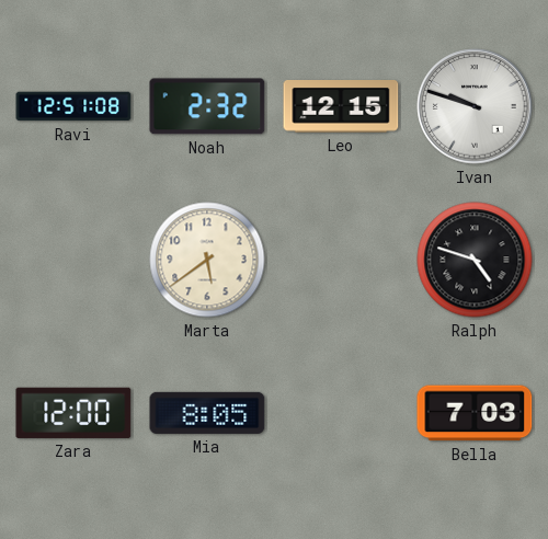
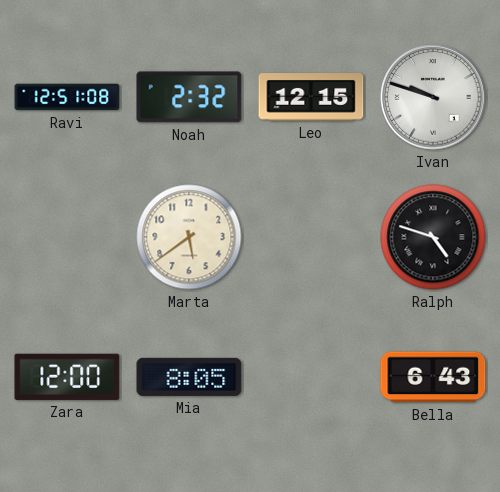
Bella: 7:03 -> 6:43
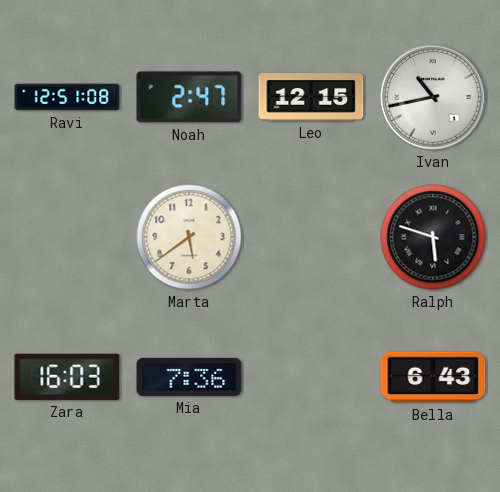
Noah: 2:32 -> 2:47
Ivan: 9:48 -> 10:43
Ralph: 4:48 -> 5:48
Zara: 12:00 -> 16:03
Mia: 8:05 -> 7:36
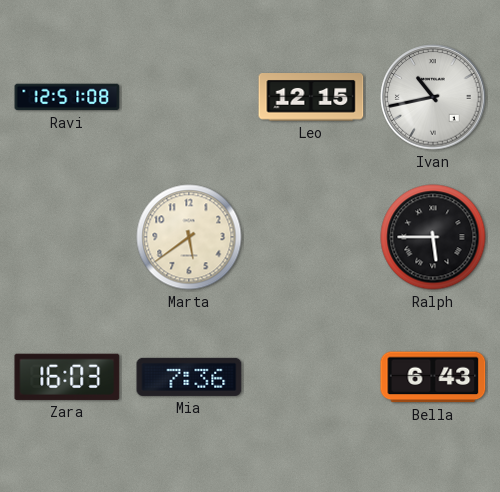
Noah: 2:47 -> none
Ralph: 5:48 -> 5:45
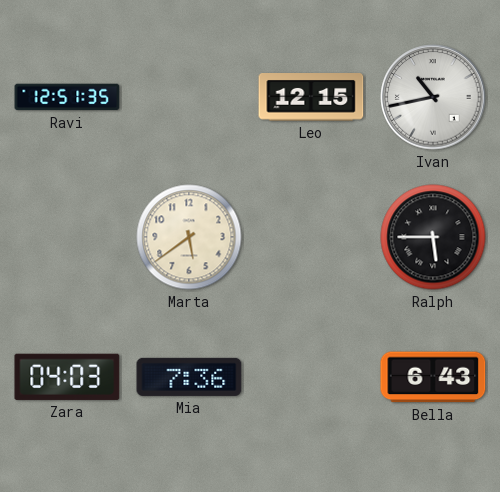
Ravi: 12:51:08 -> 12:51:35
Zara: 16:03 -> 04:03
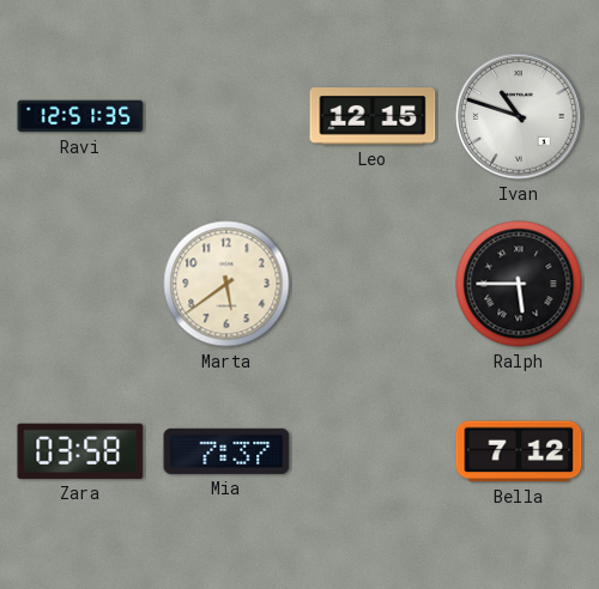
Ivan: 10:43 -> 10:48
Zara: 04:03 -> 03:58
Mia: 7:36 -> 7:37
Bella: 6:43 -> 7:12
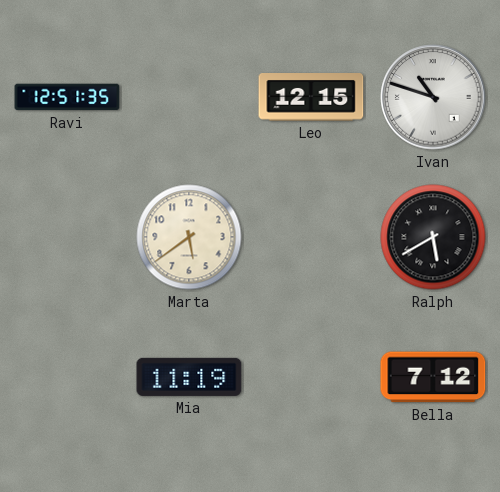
Ralph: 5:45 -> 5:40
Zara: 03:58 -> none
Mia: 7:37 -> 11:19
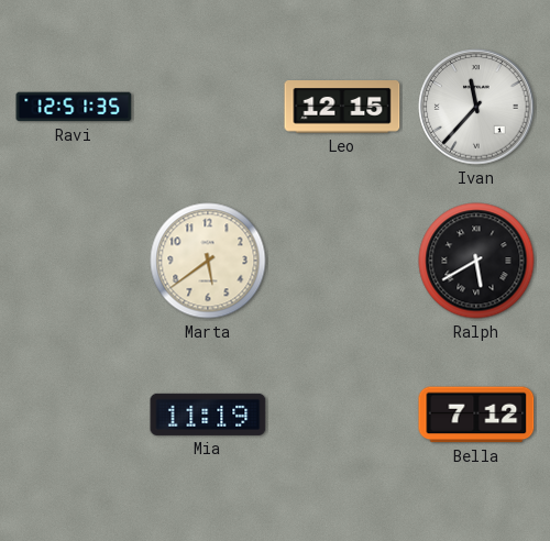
Ivan: 10:48 -> 11:37
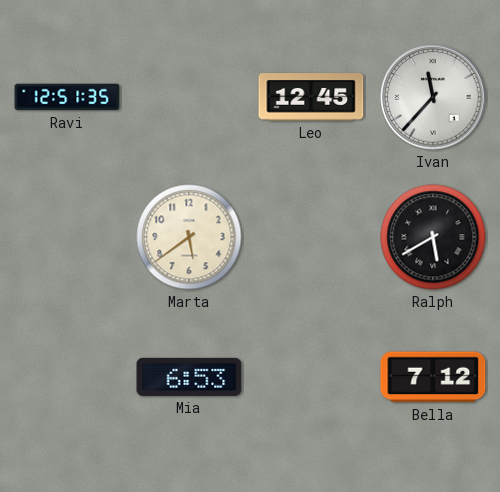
Leo: 12:15 -> 12:45
Mia: 11:19 -> 6:53
